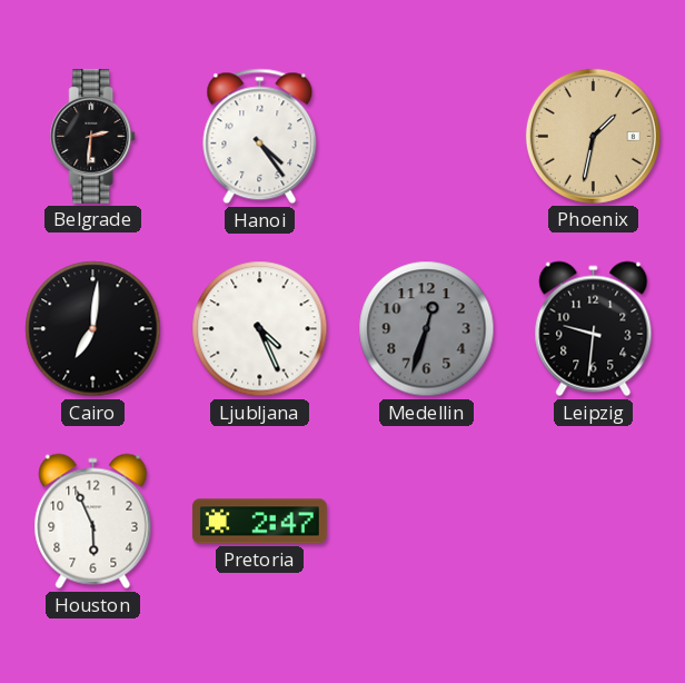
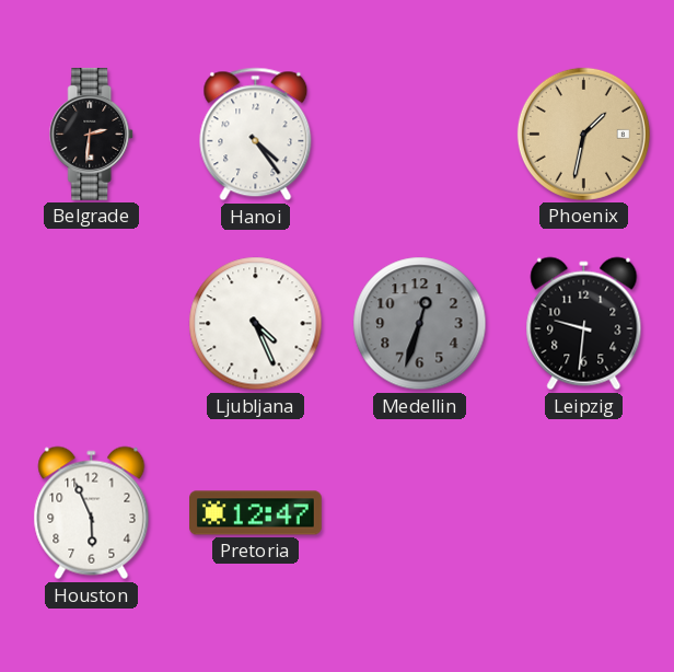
Cairo: 7:01 -> none
Pretoria: 2:47 -> 12:47
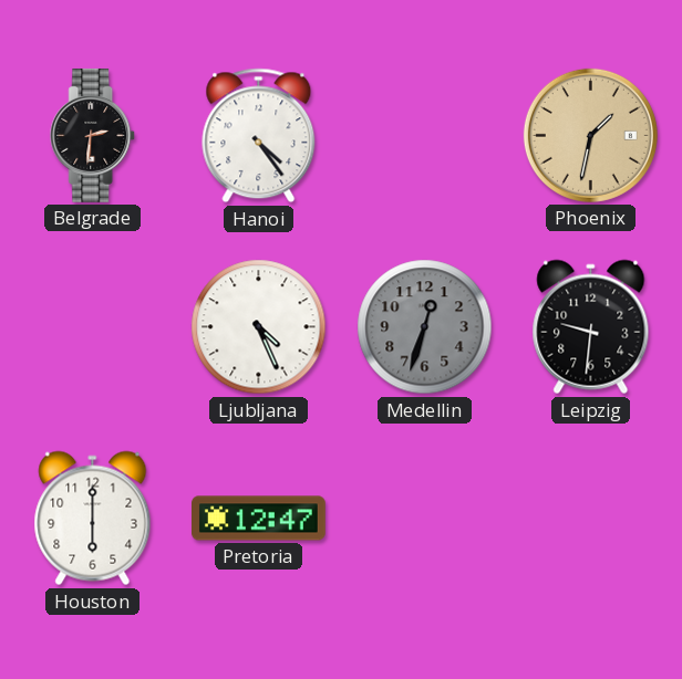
Houston: 5:56 -> 6:00
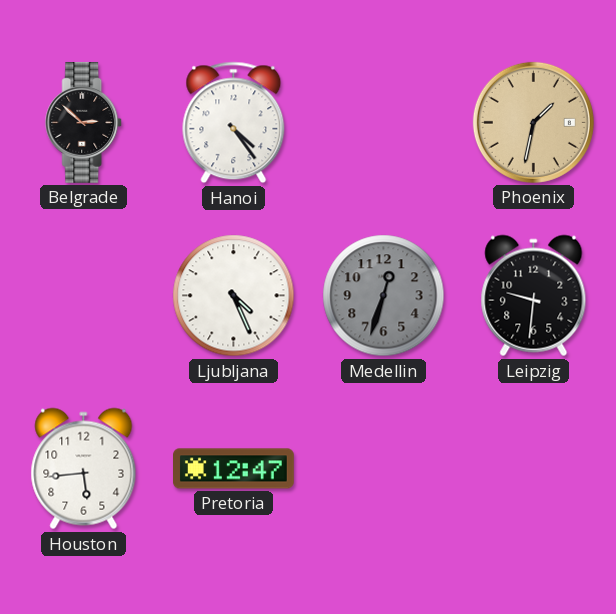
Belgrade: 2:31 -> 2:52
Houston: 6:00 -> 5:44
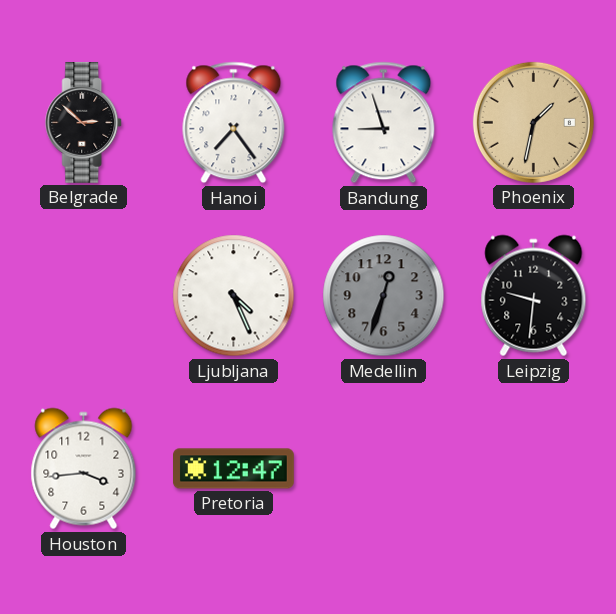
Hanoi: 4:24 -> 7:24
Bandung: none -> 8:57
Houston: 5:44 -> 3:44
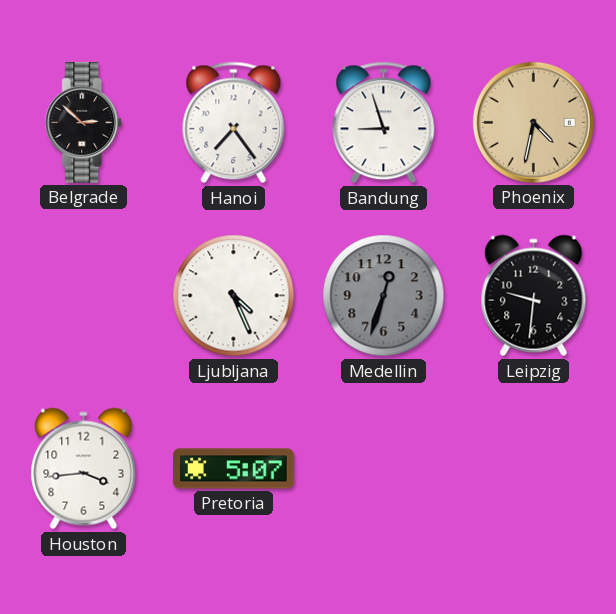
Phoenix: 1:32 -> 4:32
Pretoria: 12:47 -> 5:07
